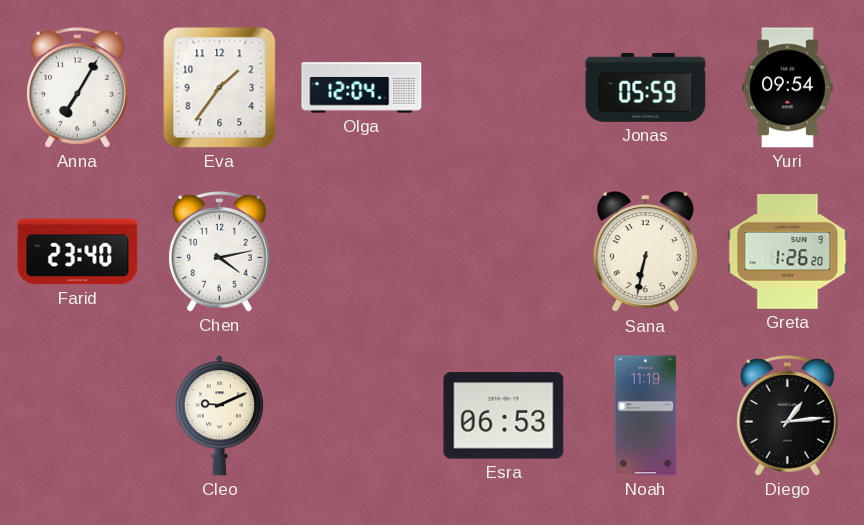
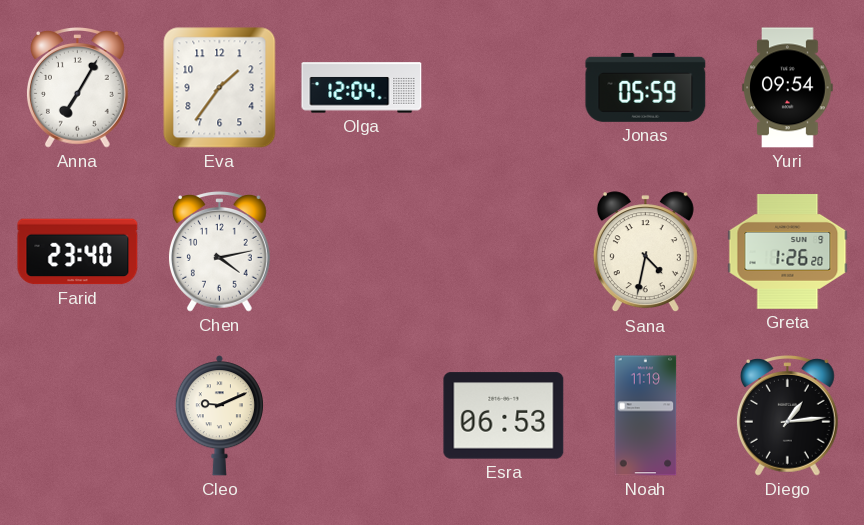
Sana: 6:32 -> 4:32
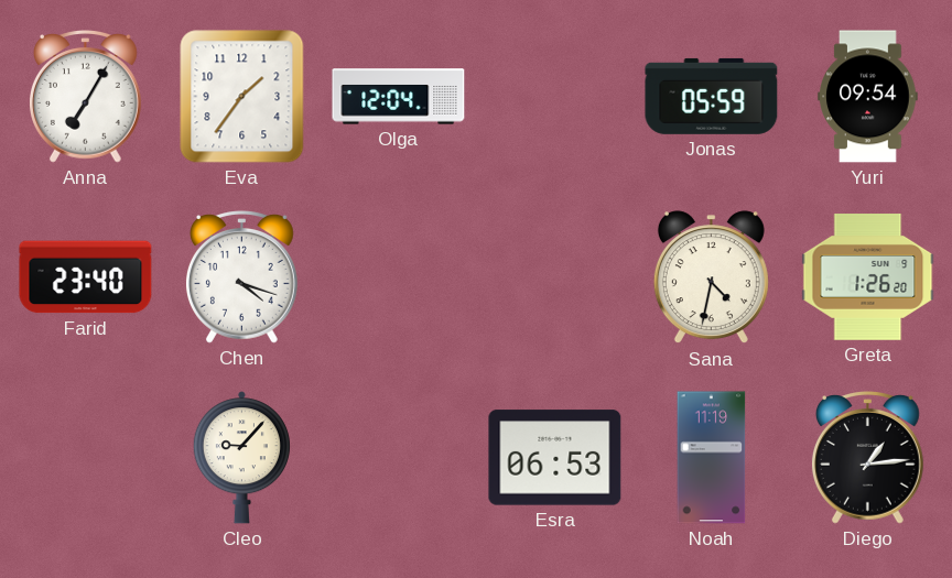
Chen: 4:13 -> 4:18
Cleo: 9:11 -> 9:07
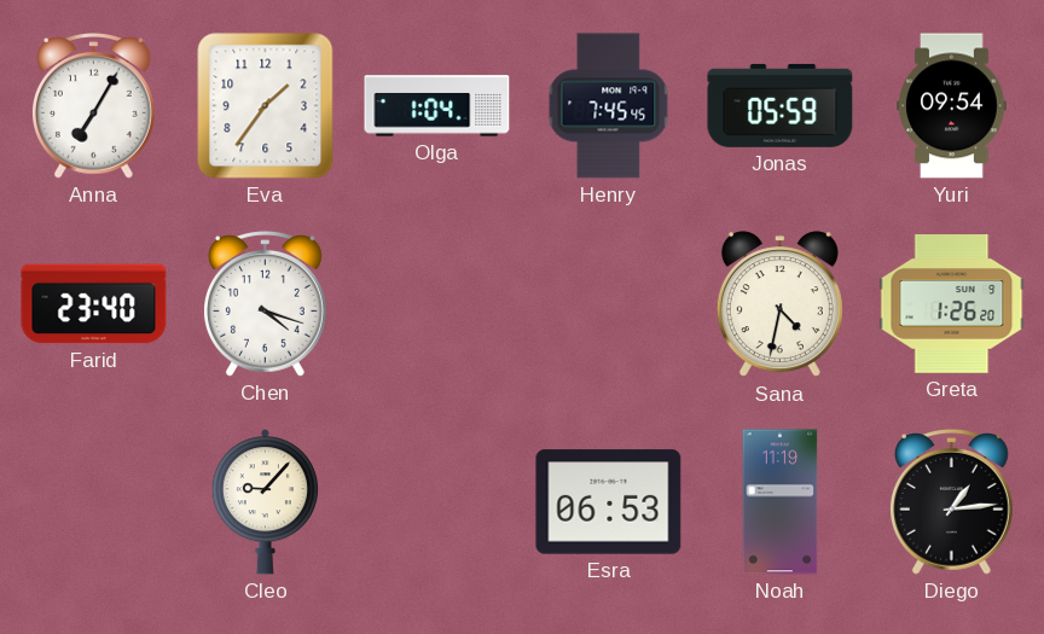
Olga: 12:04 -> 1:04
Henry: none -> 7:45
